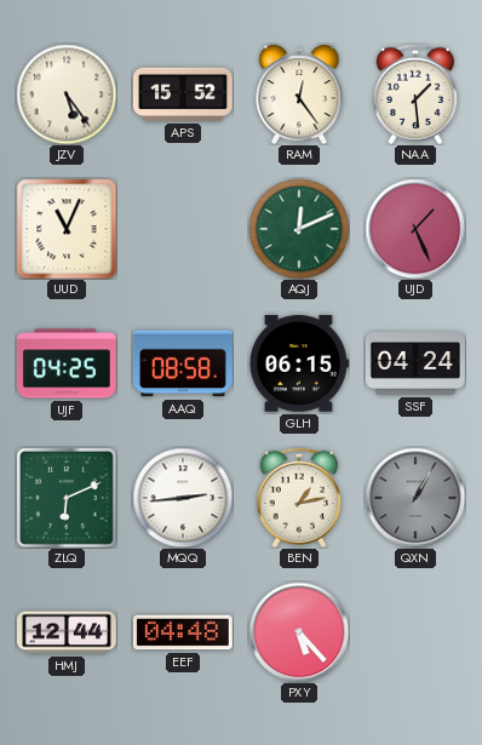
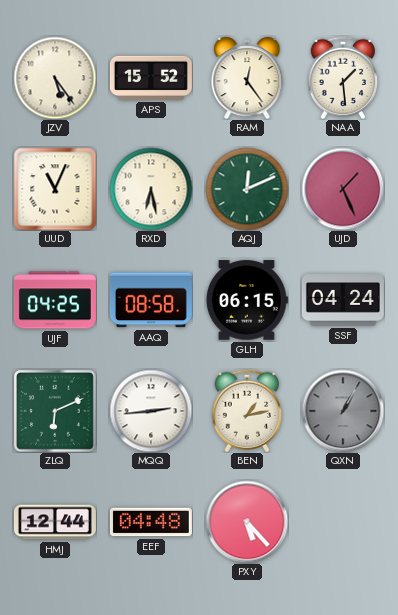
RXD: none -> 6:28
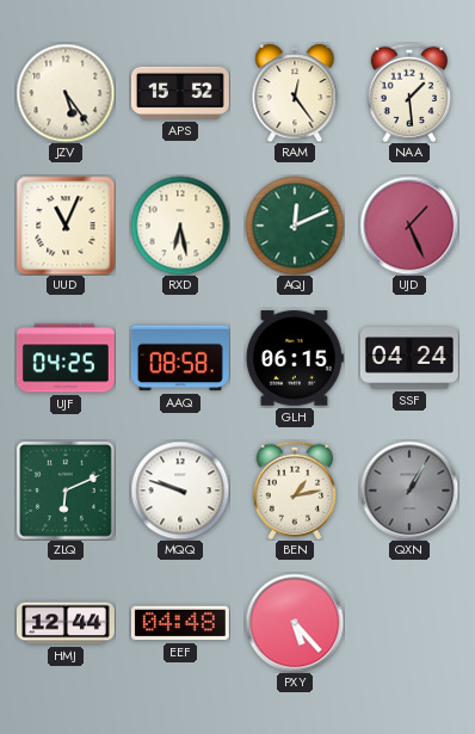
MQQ: 2:44 -> 9:48
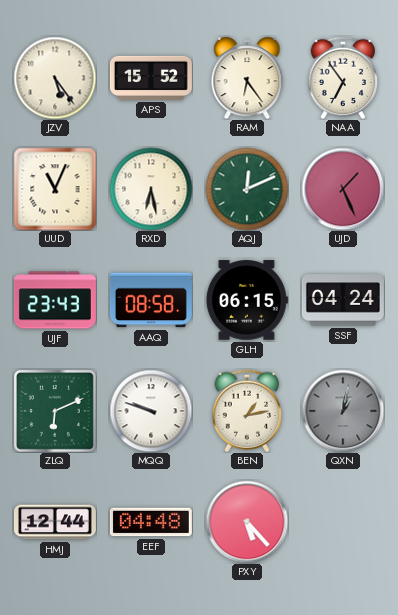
RAM: 12:24 -> 6:24
NAA: 1:29 -> 6:54
UJF: 04:25 -> 23:43
QXN: 1:05 -> 1:02
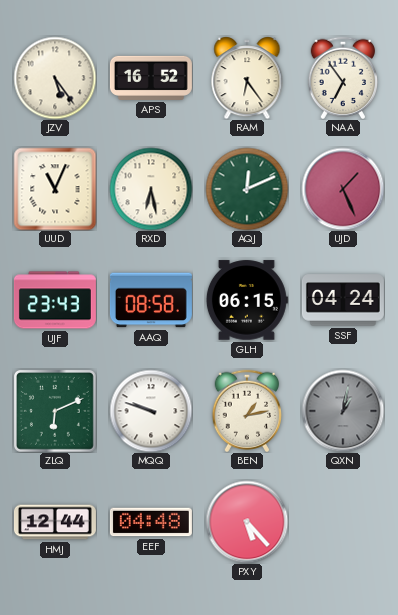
APS: 15:52 -> 16:52
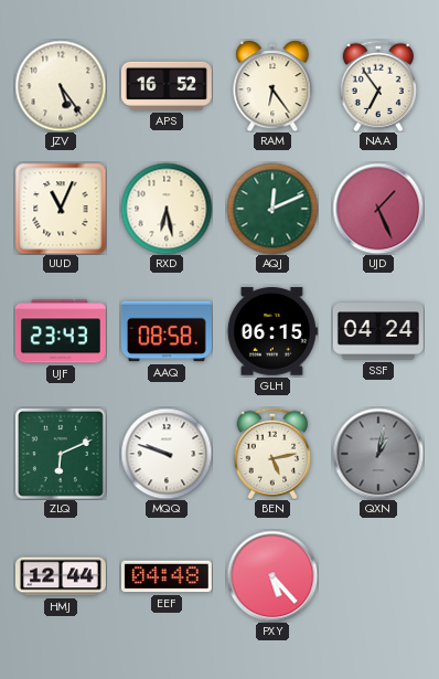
BEN: 1:13 -> 5:13
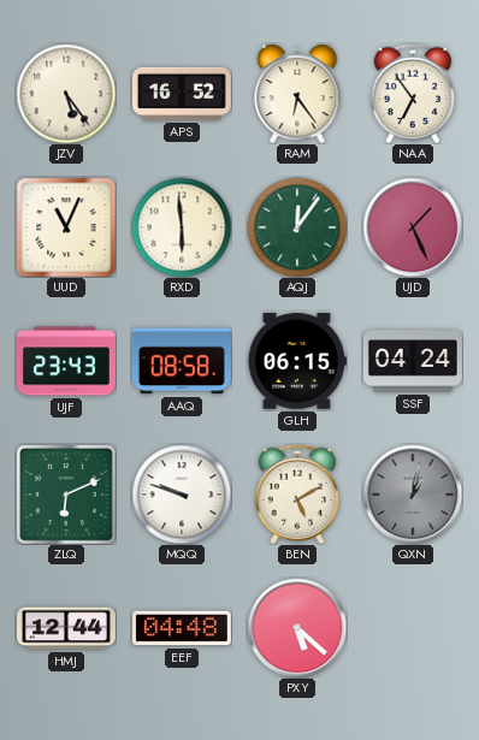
RXD: 6:28 -> 5:59
AQJ: 12:11 -> 12:06
BEN: 5:13 -> 5:10
PXY: 5:23 -> 5:22
